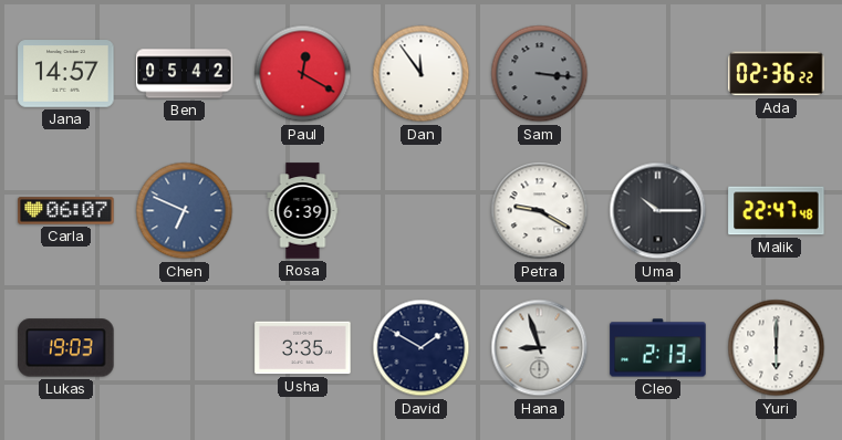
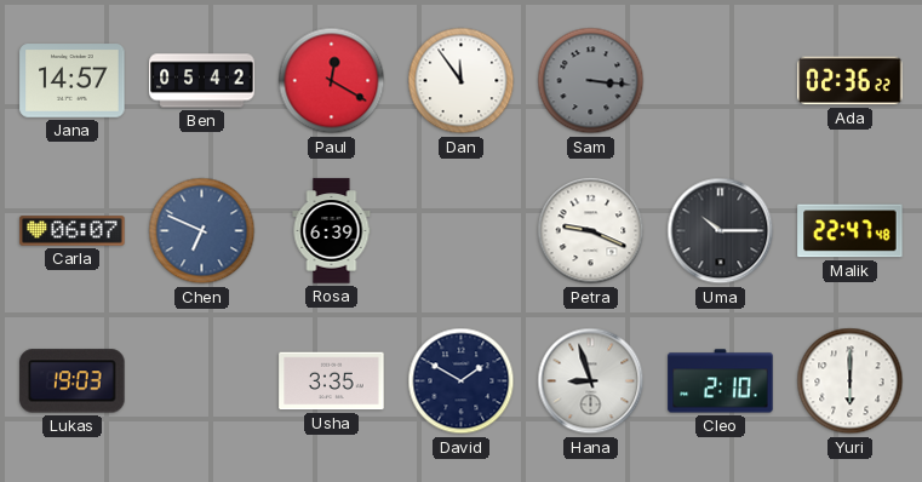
Petra: 9:20 -> 9:19
Cleo: 2:13 -> 2:10
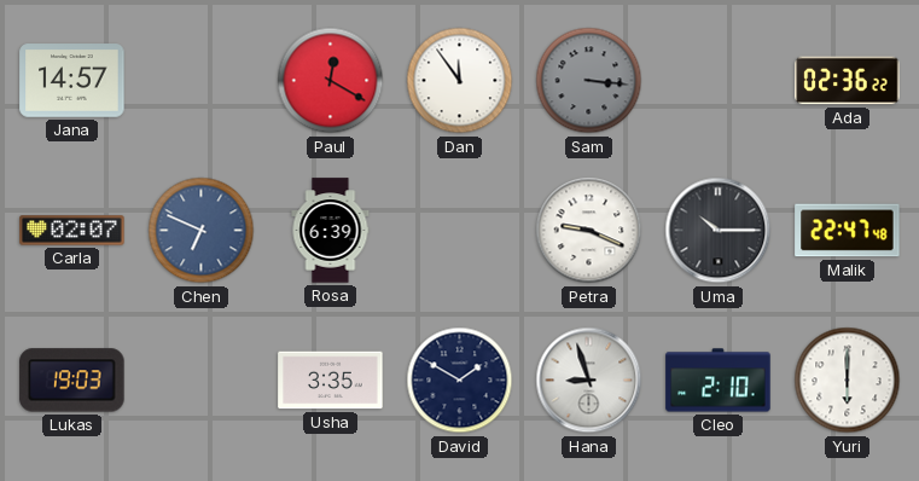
Ben: 05:42 -> none
Carla: 06:07 -> 02:07
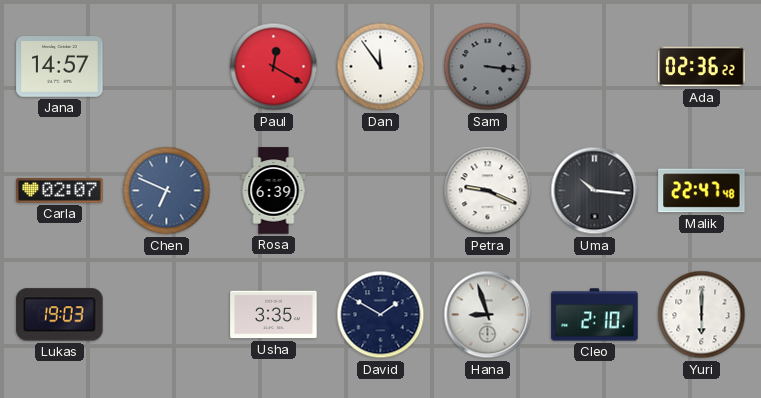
Uma: 10:15 -> 10:16
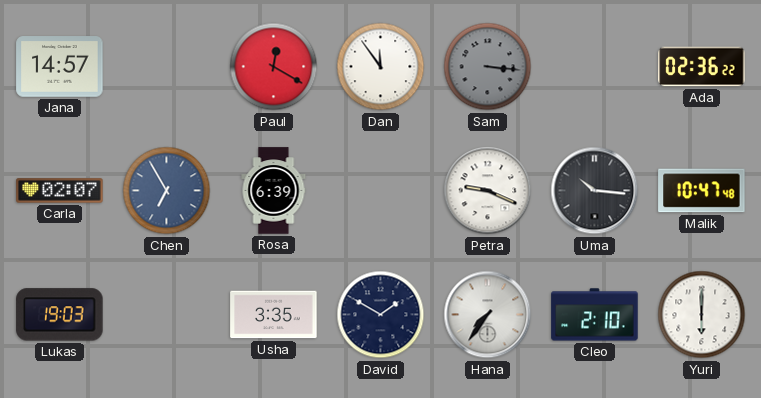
Chen: 6:49 -> 6:55
Malik: 22:47 -> 10:47
Hana: 8:57 -> 7:36
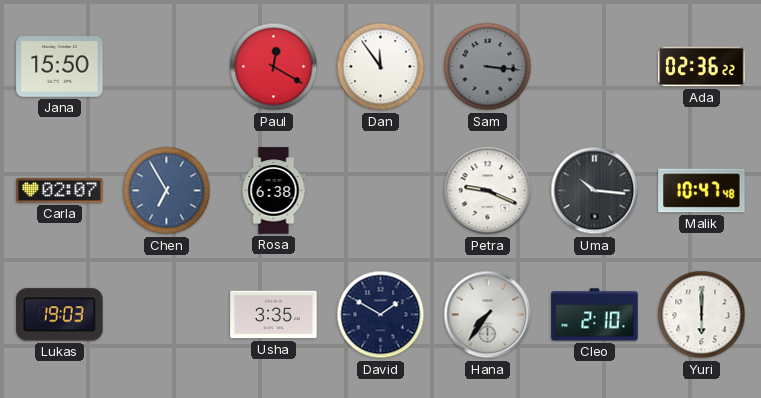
Jana: 14:57 -> 15:50
Rosa: 6:39 -> 6:38
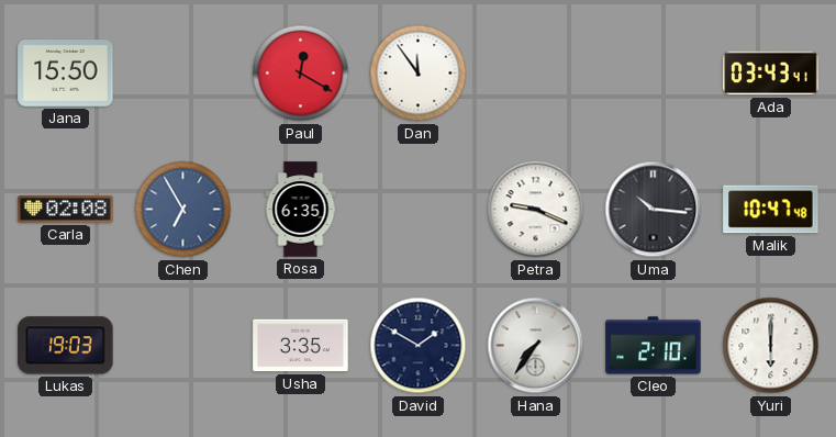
Sam: 3:16 -> none
Ada: 02:36 -> 03:43
Carla: 02:07 -> 02:08
Rosa: 6:38 -> 6:35
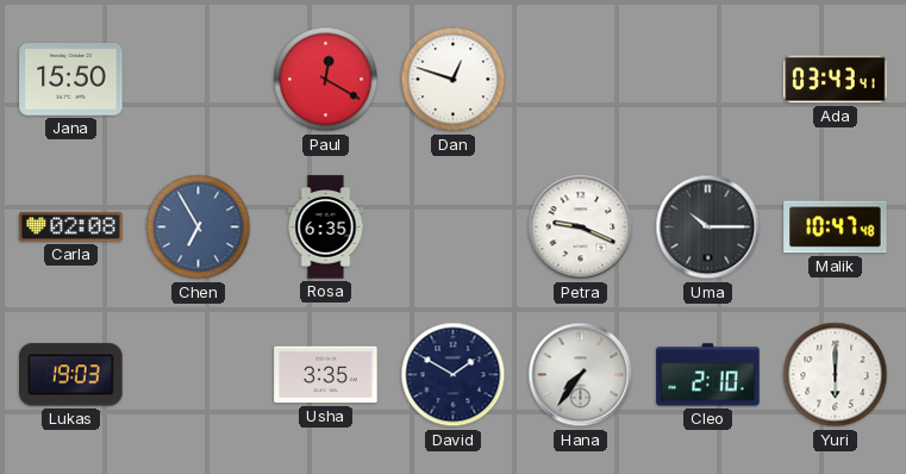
Dan: 11:54 -> 12:48
Uma: 10:16 -> 10:15
